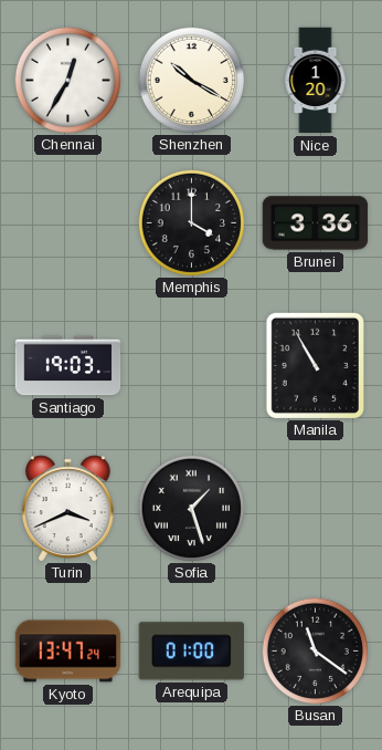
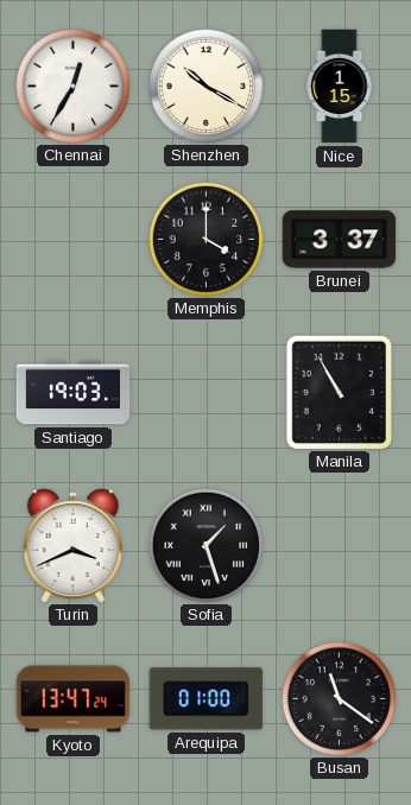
Nice: 1:20 -> 1:15
Brunei: 3:36 -> 3:37
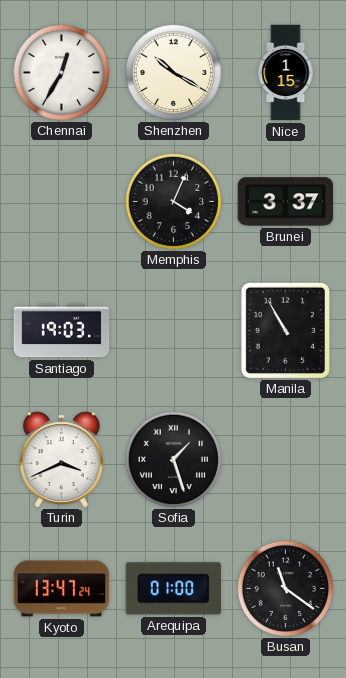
Memphis: 4:00 -> 4:04
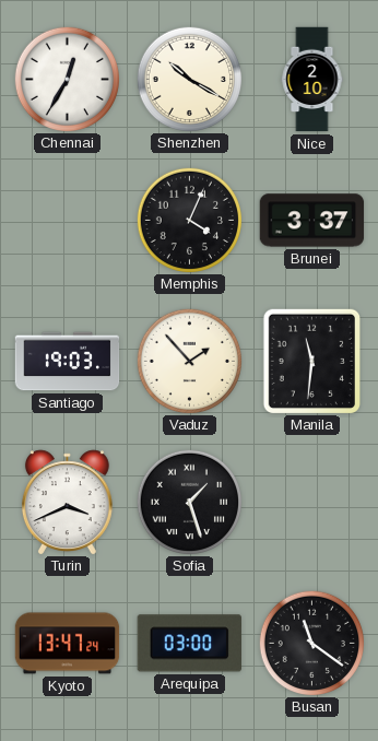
Nice: 1:15 -> 2:10
Vaduz: none -> 1:53
Manila: 10:55 -> 11:31
Arequipa: 01:00 -> 03:00
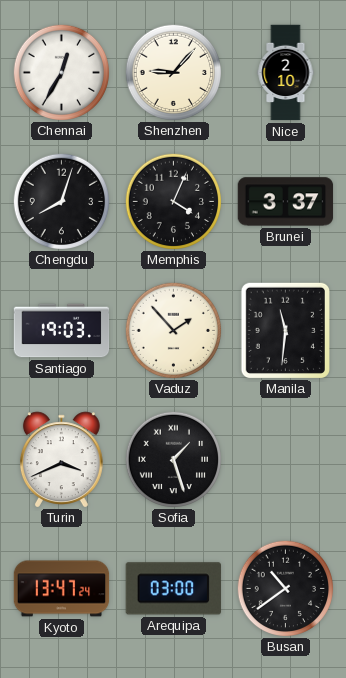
Shenzhen: 10:20 -> 9:07
Chengdu: none -> 8:03
Busan: 11:21 -> 10:39
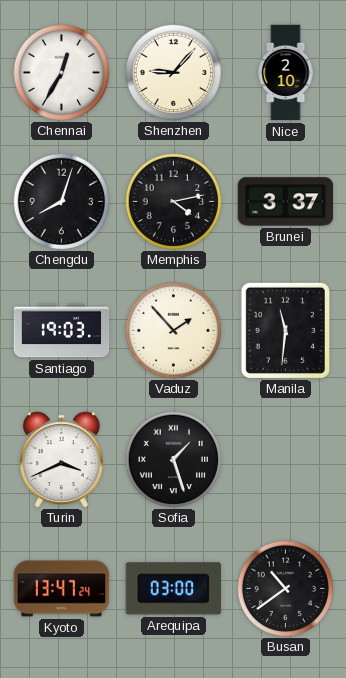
Memphis: 4:04 -> 4:13
